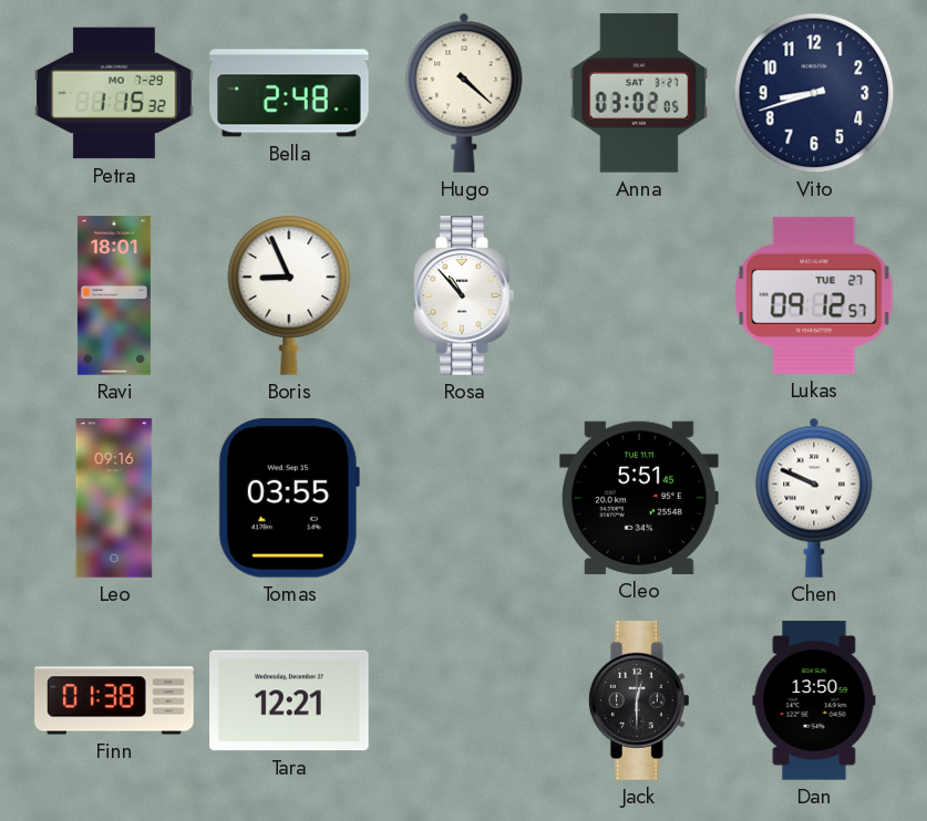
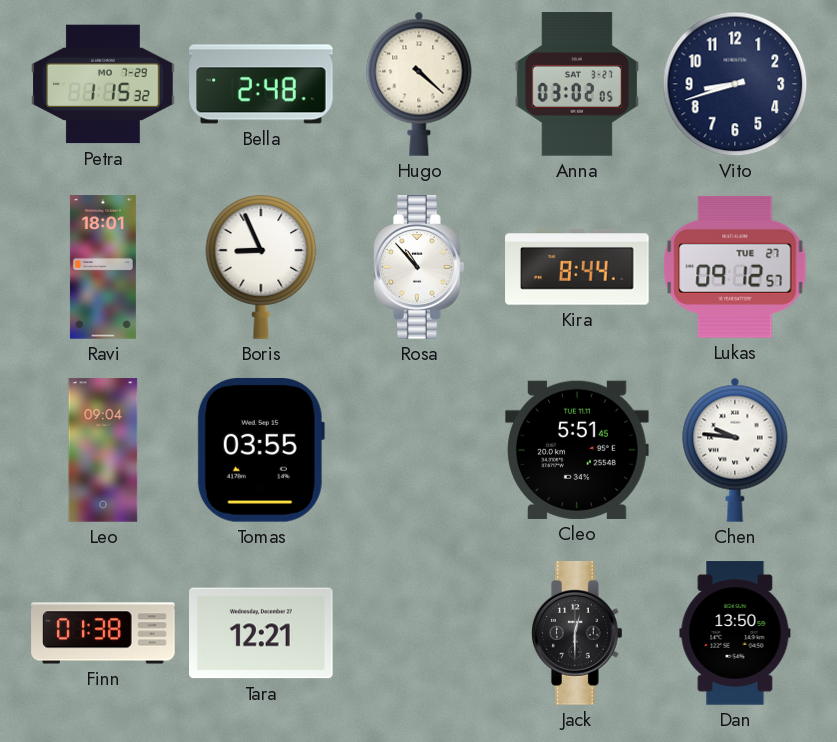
Kira: none -> 8:44
Leo: 09:16 -> 09:04
Chen: 9:49 -> 9:46
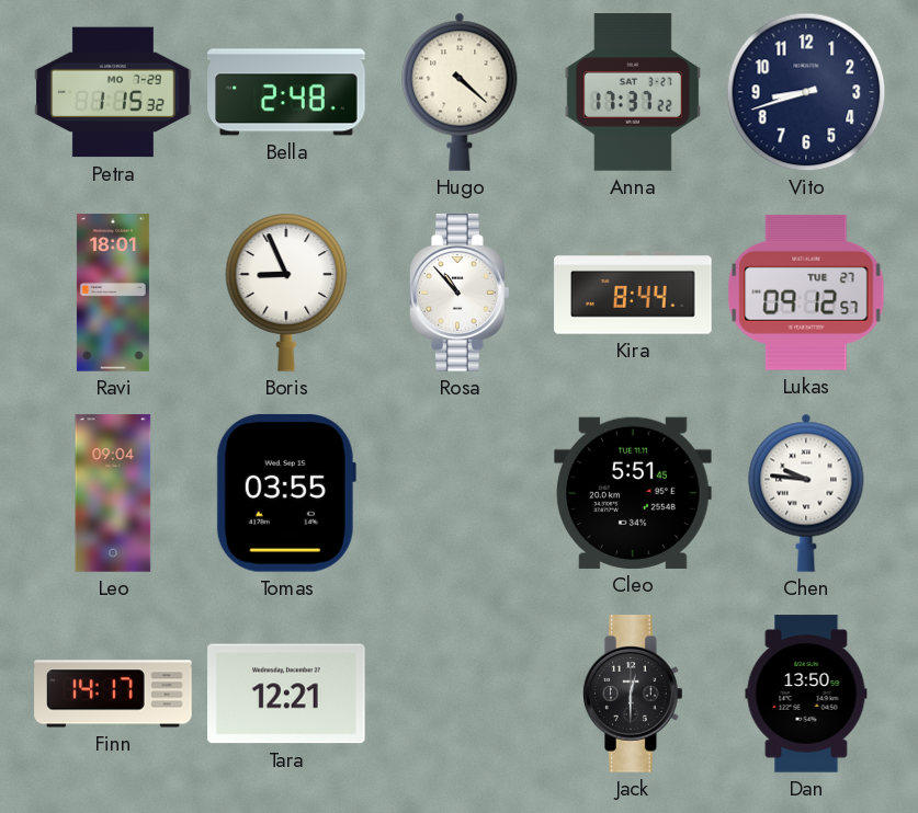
Anna: 03:02 -> 17:37
Finn: 01:38 -> 14:17
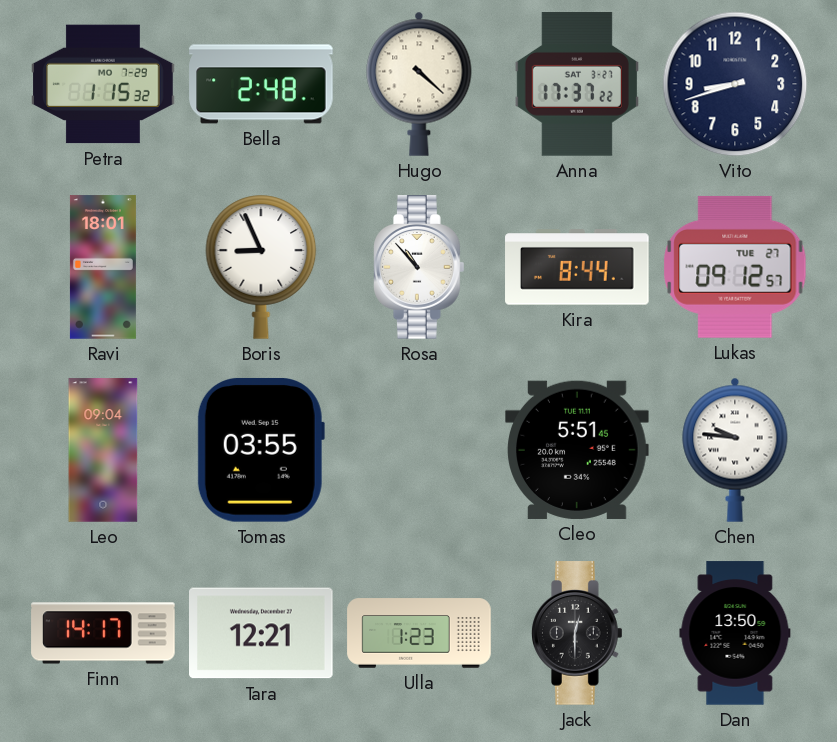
Ulla: none -> 1:23
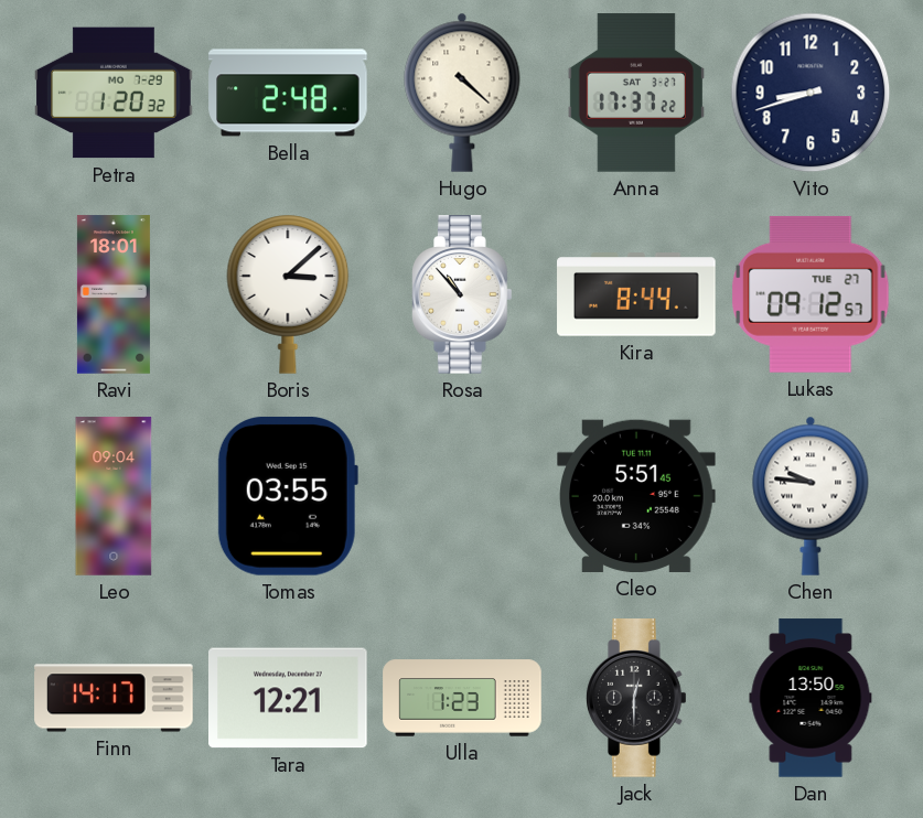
Petra: 1:15 -> 1:20
Boris: 8:56 -> 3:08
